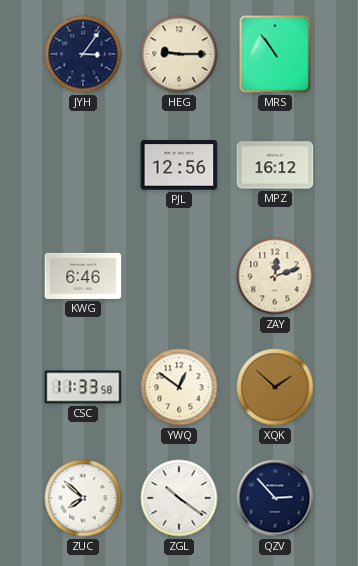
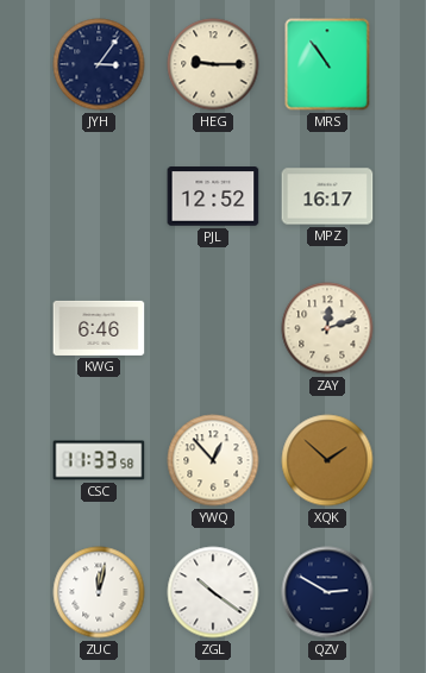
PJL: 12:56 -> 12:52
MPZ: 16:12 -> 16:17
YWQ: 12:51 -> 12:53
ZUC: 7:52 -> 12:02
QZV: 2:53 -> 2:50
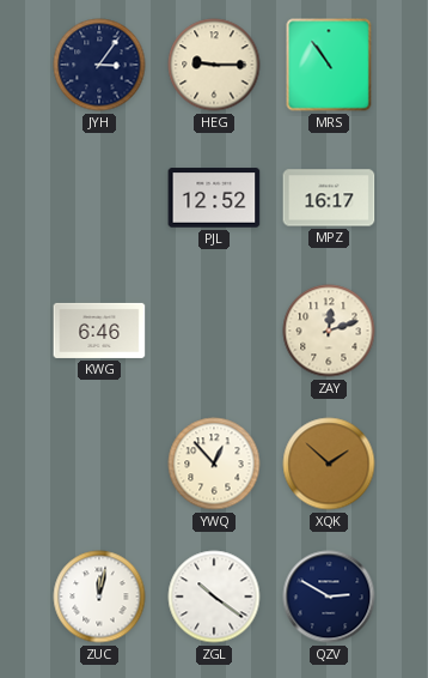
CSC: 11:33 -> none
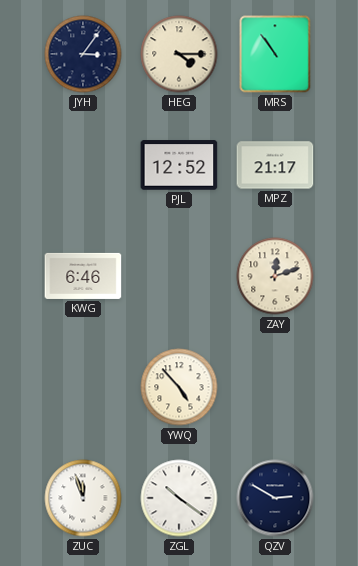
HEG: 9:15 -> 4:15
MPZ: 16:17 -> 21:17
YWQ: 12:53 -> 4:53
XQK: 1:52 -> none
ZUC: 12:02 -> 11:57
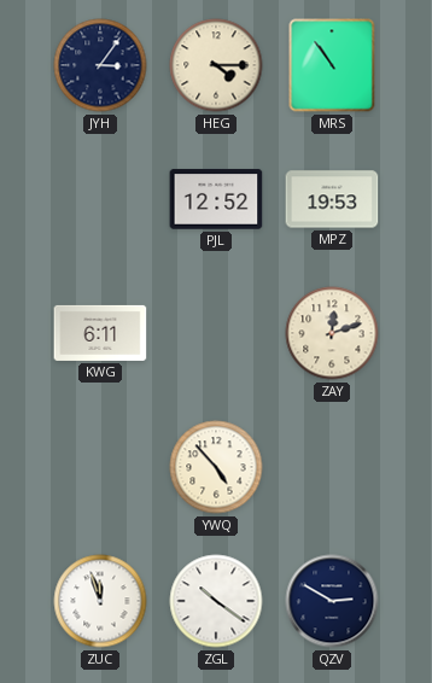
MPZ: 21:17 -> 19:53
KWG: 6:46 -> 6:11
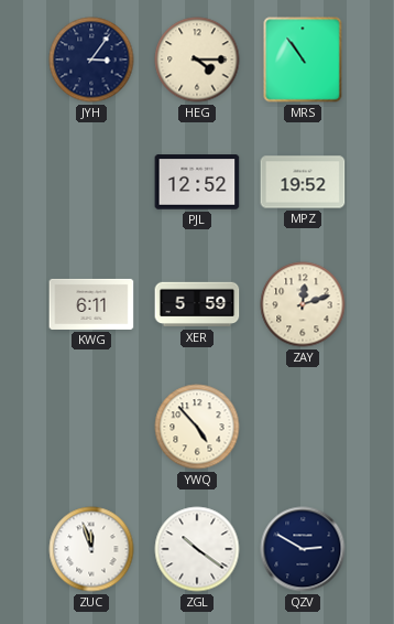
MPZ: 19:53 -> 19:52
XER: none -> 5:59
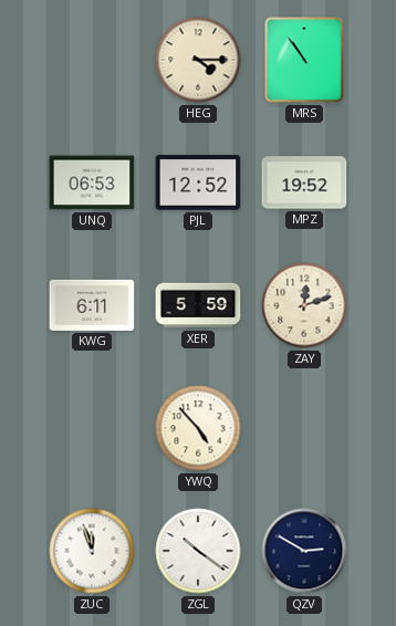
JYH: 3:06 -> none
UNQ: none -> 06:53
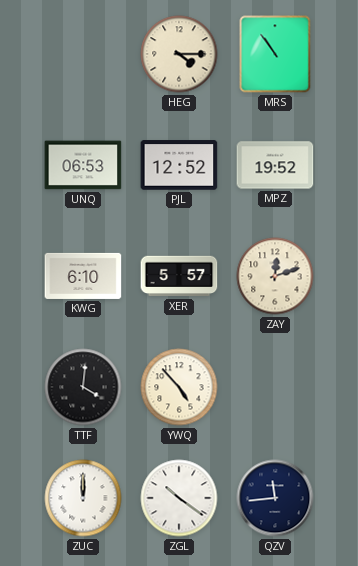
KWG: 6:11 -> 6:10
XER: 5:59 -> 5:57
TTF: none -> 4:01
ZUC: 11:57 -> 12:00
QZV: 2:50 -> 11:44
